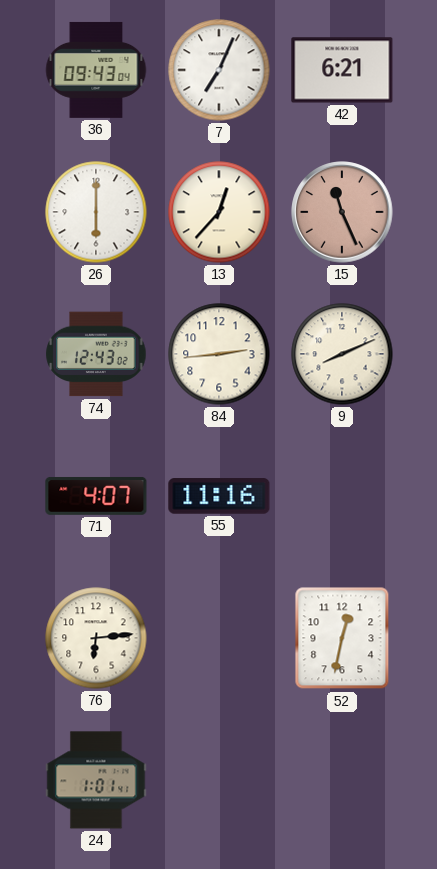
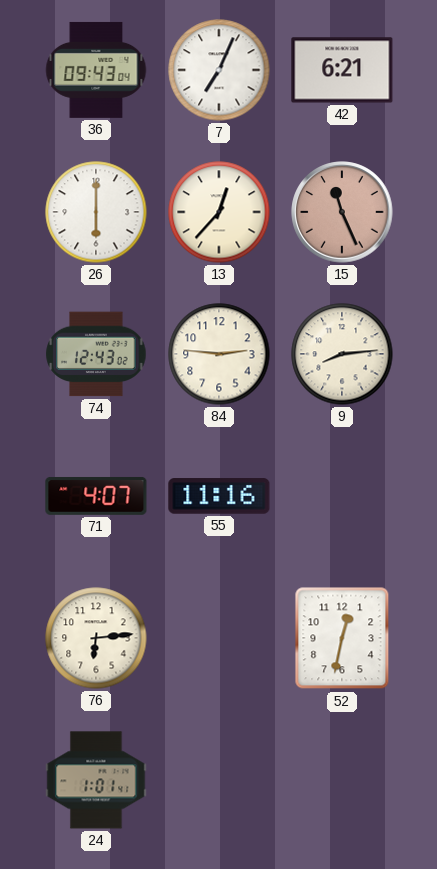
84: 2:44 -> 2:46
9: 8:11 -> 8:14
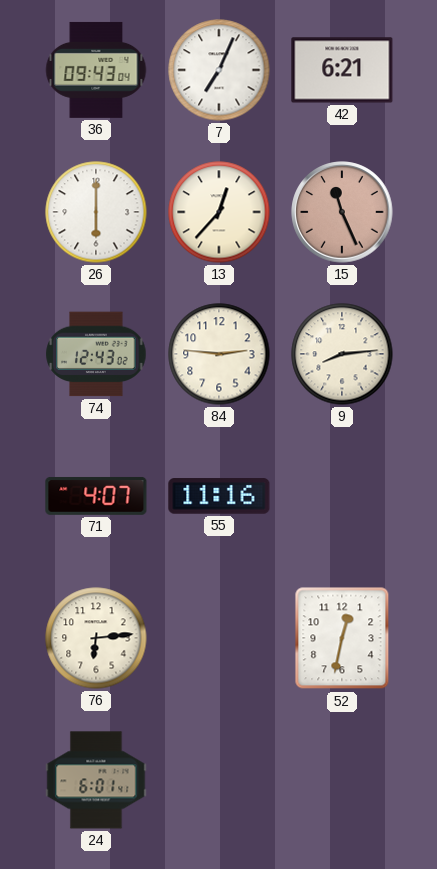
24: 1:01 -> 6:01
